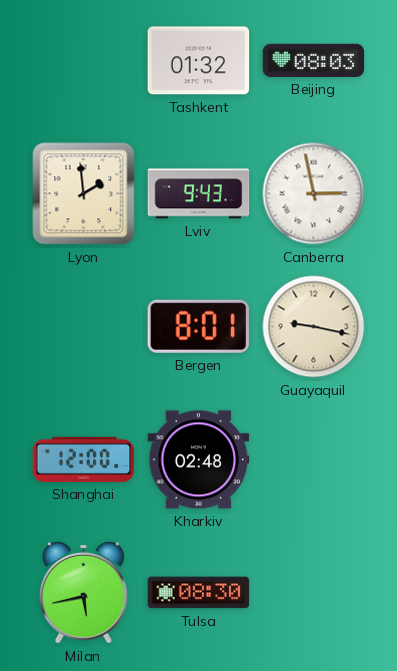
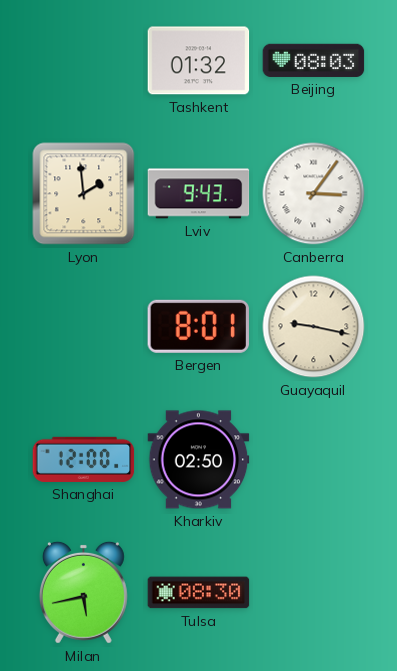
Canberra: 2:58 -> 3:06
Kharkiv: 02:48 -> 02:50
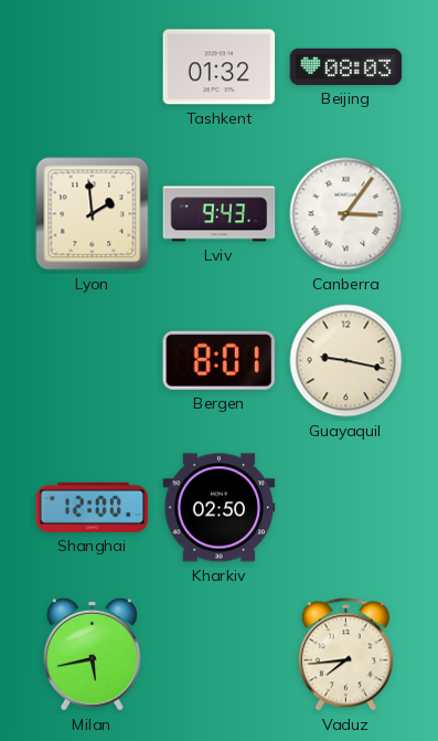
Tulsa: 08:30 -> none
Vaduz: none -> 7:44
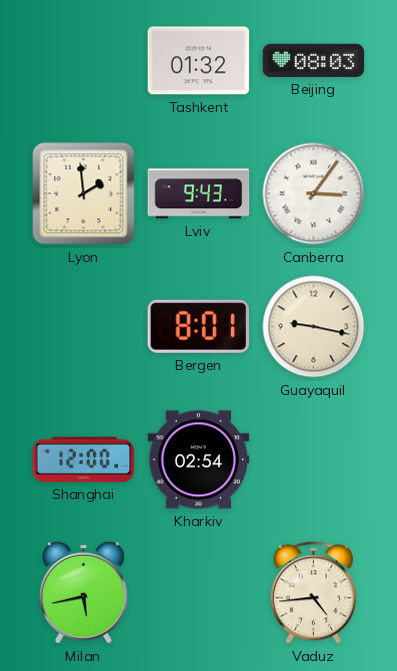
Kharkiv: 02:50 -> 02:54
Vaduz: 7:44 -> 4:44
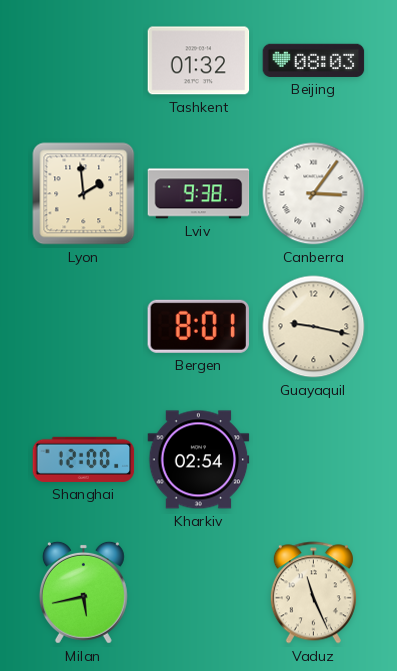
Lviv: 9:43 -> 9:38
Vaduz: 4:44 -> 11:26
